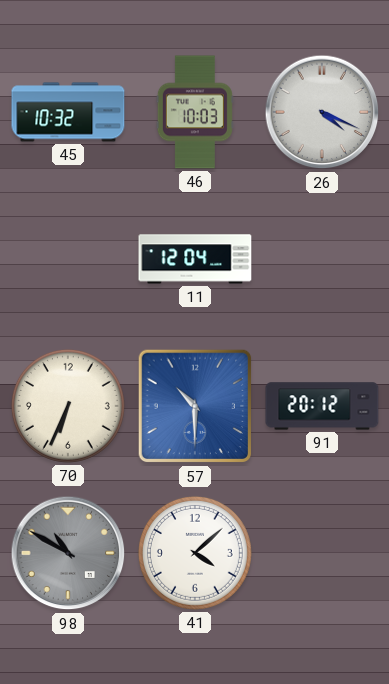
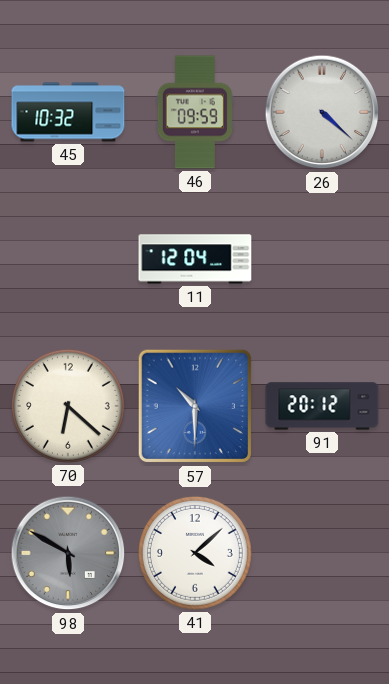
46: 10:03 -> 09:59
26: 4:19 -> 4:22
70: 6:34 -> 6:22
98: 10:50 -> 5:50
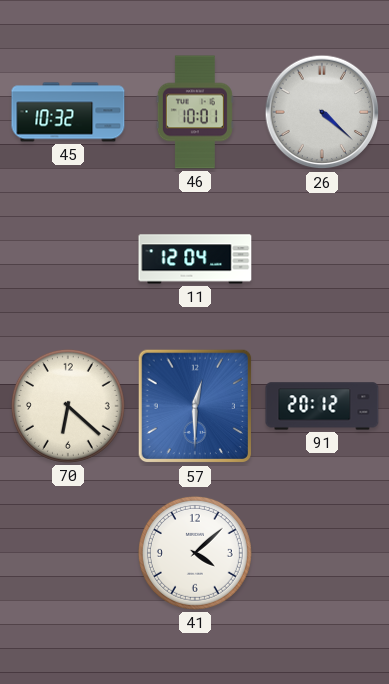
46: 09:59 -> 10:01
57: 10:30 -> 12:30
98: 5:50 -> none
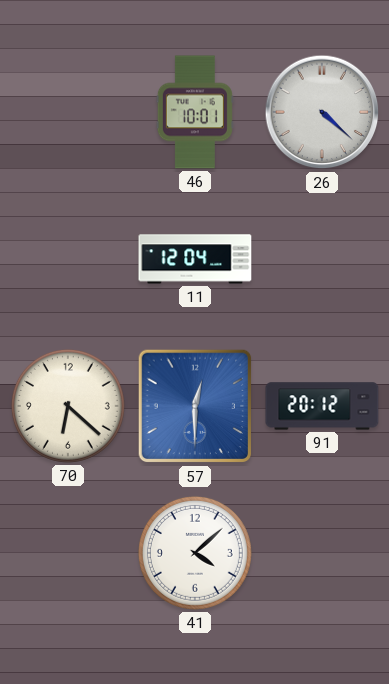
45: 10:32 -> none
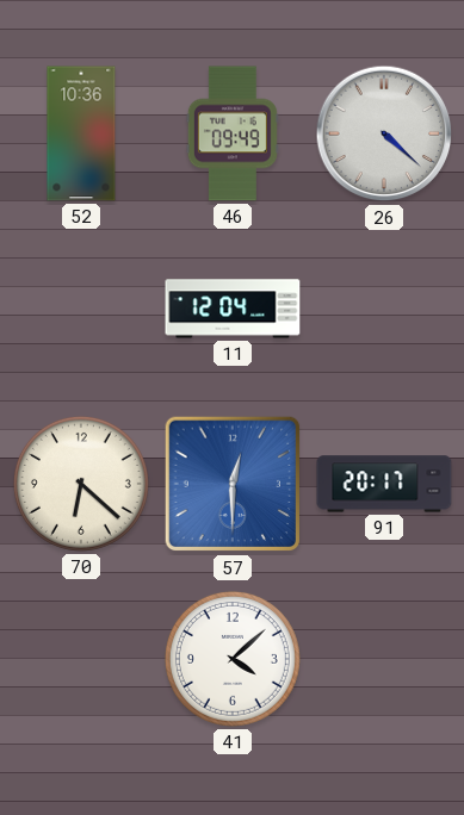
52: none -> 10:36
46: 10:01 -> 09:49
91: 20:12 -> 20:17
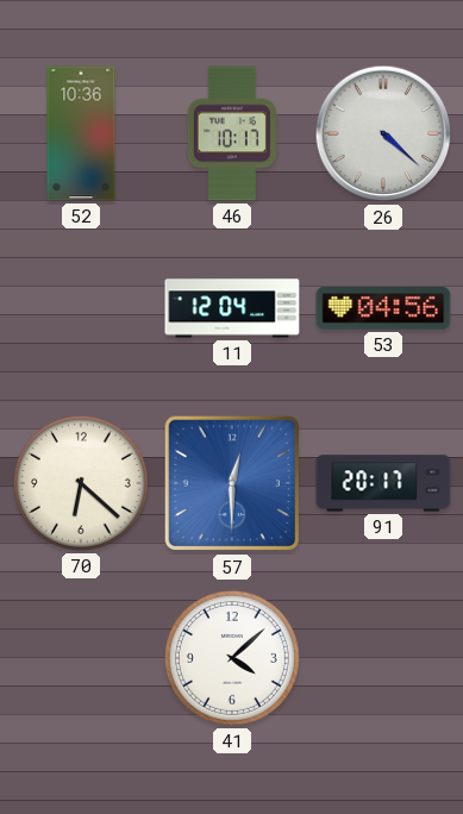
46: 09:49 -> 10:17
53: none -> 04:56
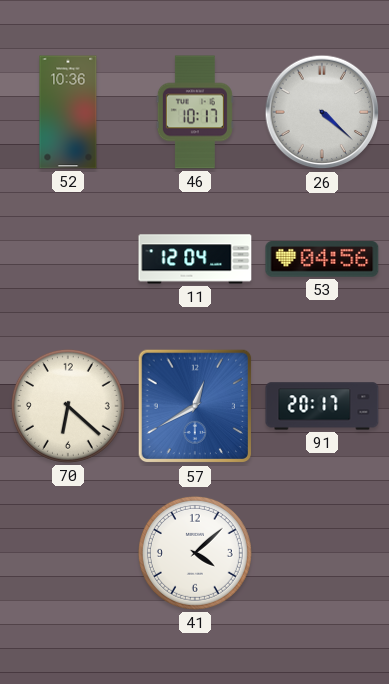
57: 12:30 -> 12:40
